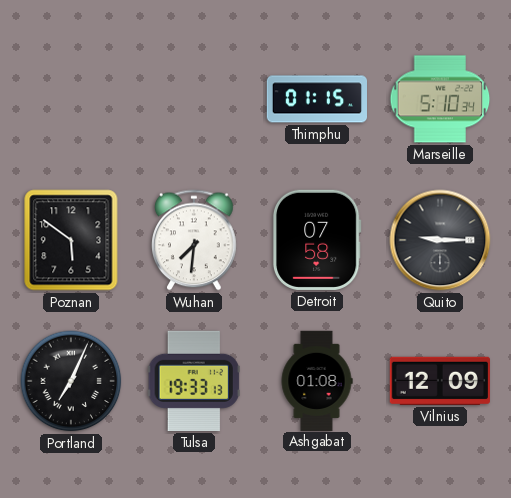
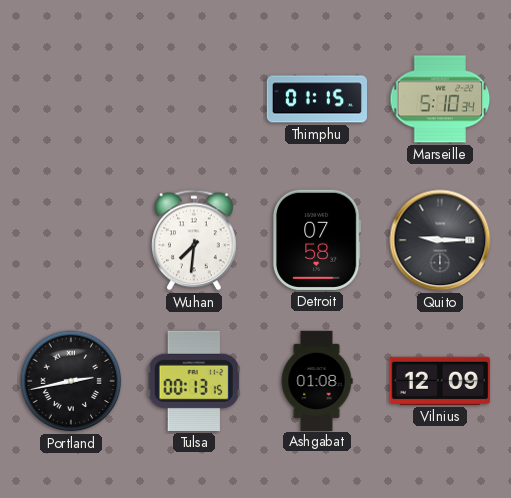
Poznan: 5:51 -> none
Portland: 7:04 -> 2:43
Tulsa: 19:33 -> 00:13
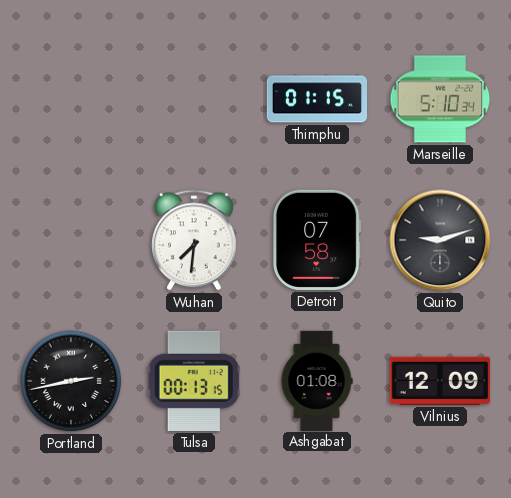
Quito: 9:15 -> 9:12
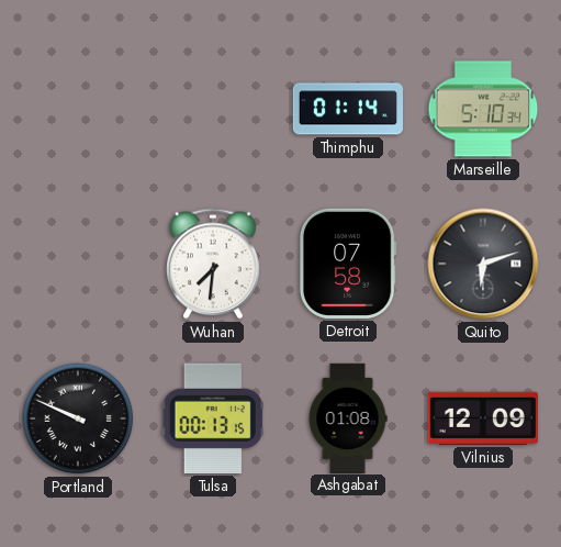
Thimphu: 01:15 -> 01:14
Quito: 9:12 -> 6:12
Portland: 2:43 -> 9:49
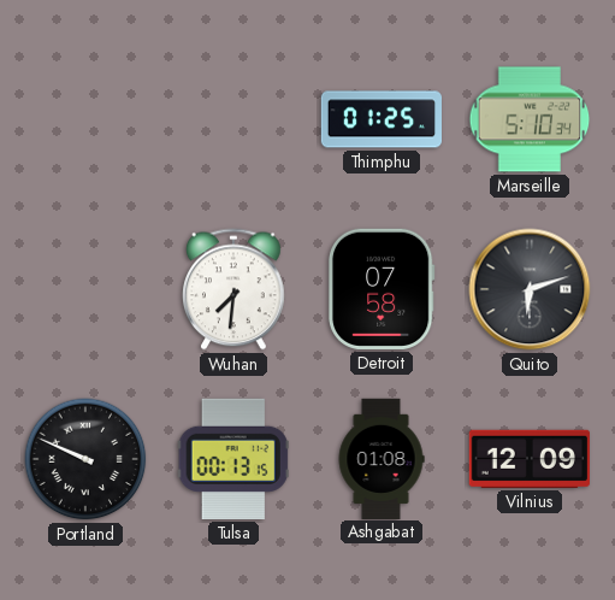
Thimphu: 01:14 -> 01:25
